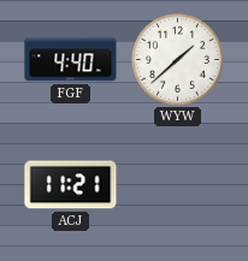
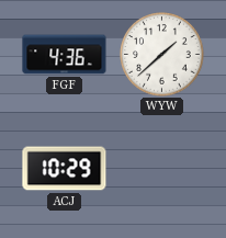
FGF: 4:40 -> 4:36
ACJ: 11:21 -> 10:29
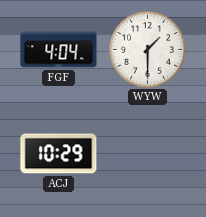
FGF: 4:36 -> 4:04
WYW: 1:38 -> 1:30
